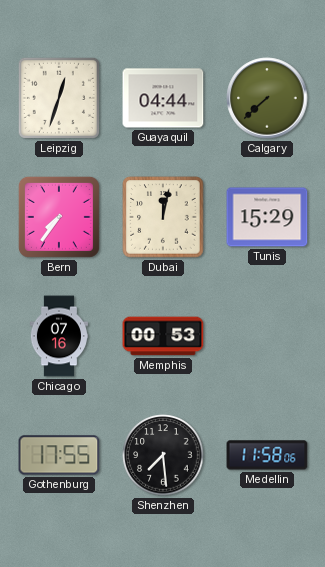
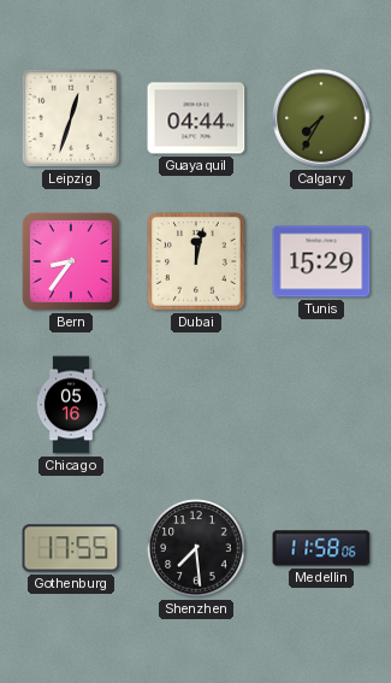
Calgary: 7:38 -> 7:35
Bern: 7:36 -> 8:36
Chicago: 07:16 -> 05:16
Memphis: 00:53 -> none
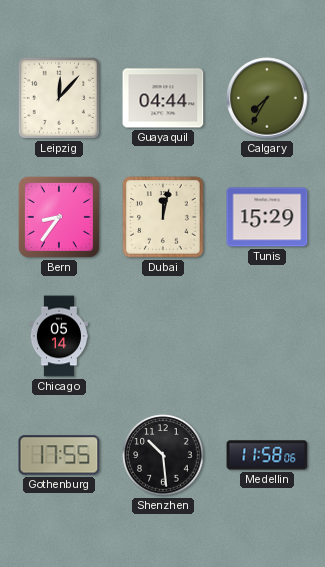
Leipzig: 12:33 -> 12:07
Chicago: 05:16 -> 05:14
Shenzhen: 7:29 -> 10:29
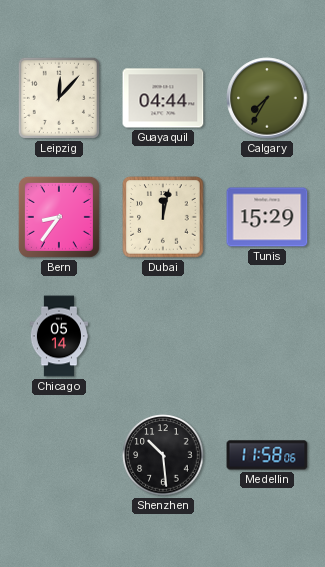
Gothenburg: 17:55 -> none
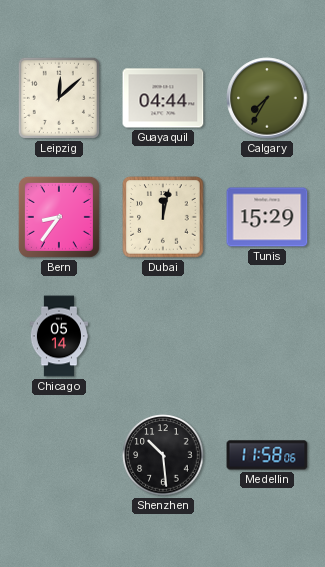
Leipzig: 12:07 -> 12:08
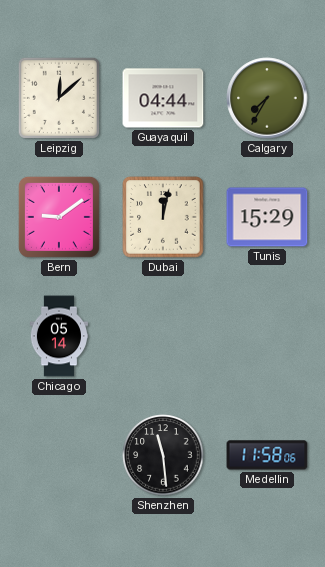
Bern: 8:36 -> 9:09
Shenzhen: 10:29 -> 11:29
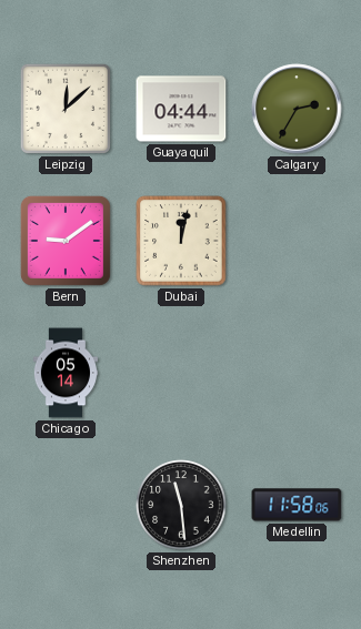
Calgary: 7:35 -> 2:35
Tunis: 15:29 -> none
